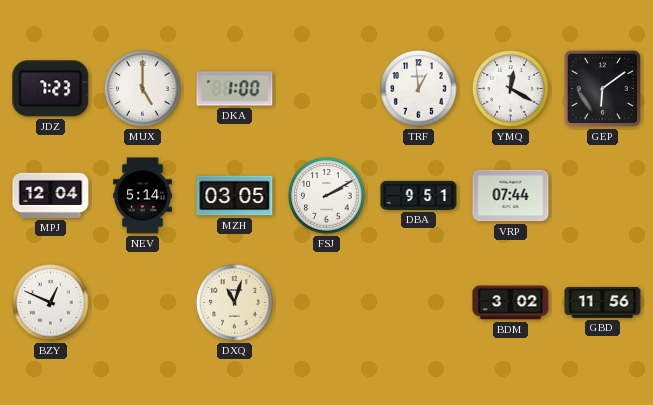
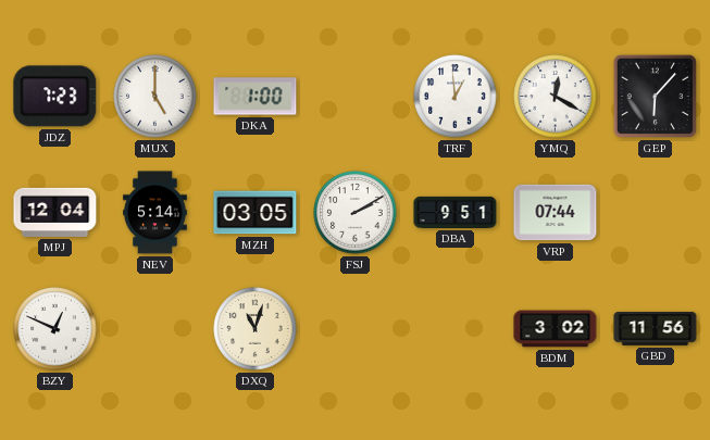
GEP: 6:09 -> 6:07
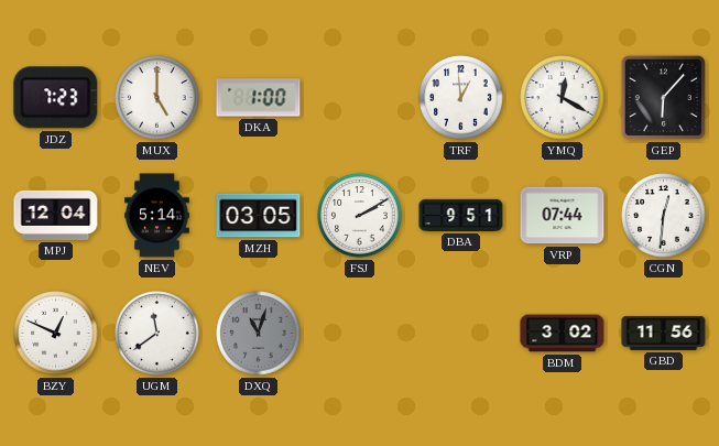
CGN: none -> 12:31
UGM: none -> 11:39
DXQ dial: cream -> grey
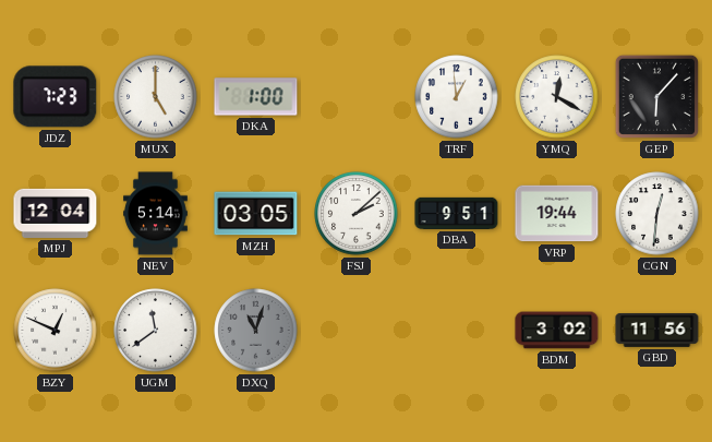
FSJ: 2:10 -> 2:08
VRP: 07:44 -> 19:44
